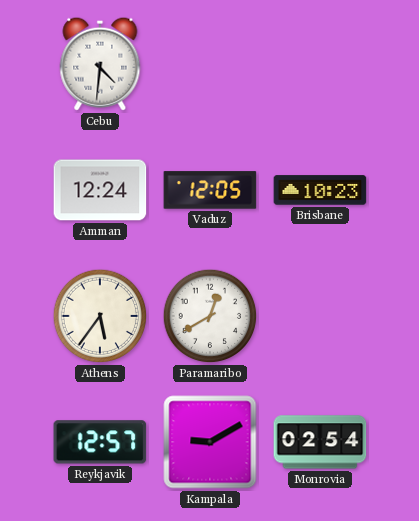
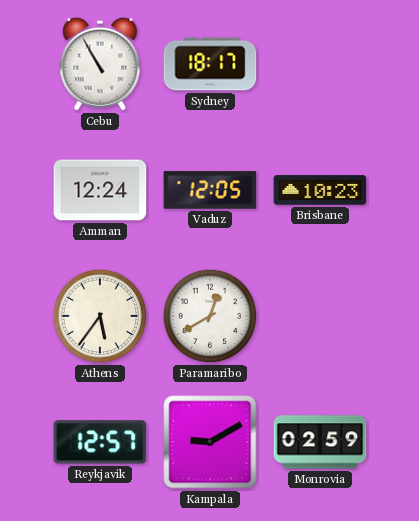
Cebu: 4:31 -> 10:55
Sydney: none -> 18:17
Monrovia: 02:54 -> 02:59
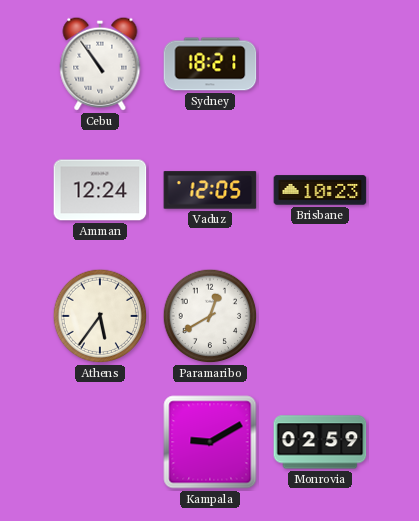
Cebu: 10:55 -> 10:54
Sydney: 18:17 -> 18:21
Reykjavik: 12:57 -> none
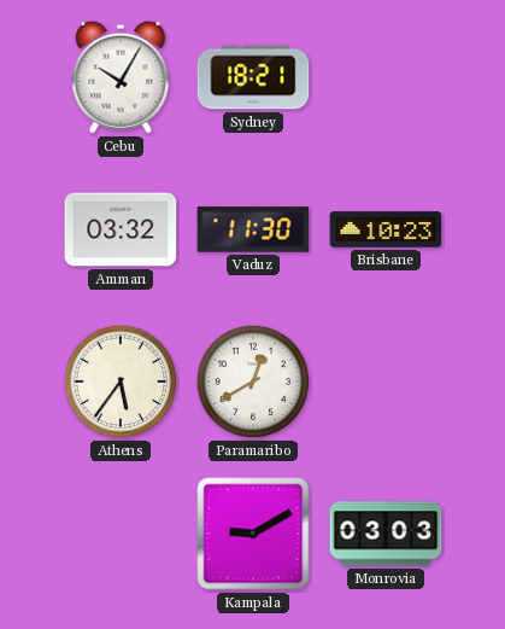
Cebu: 10:54 -> 10:05
Amman: 12:24 -> 03:32
Vaduz: 12:05 -> 11:30
Monrovia: 02:59 -> 03:03
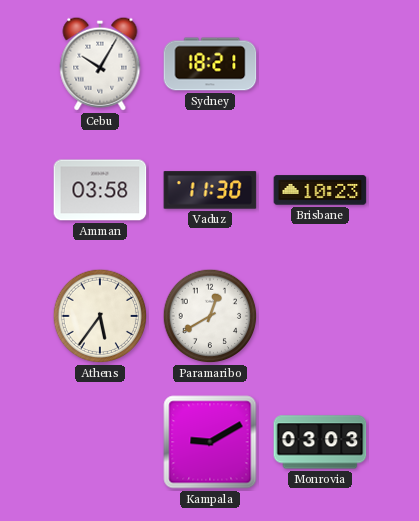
Amman: 03:32 -> 03:58
